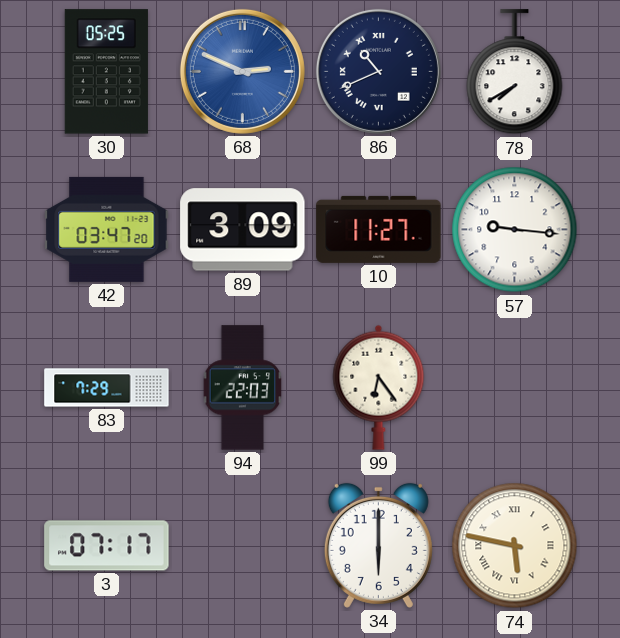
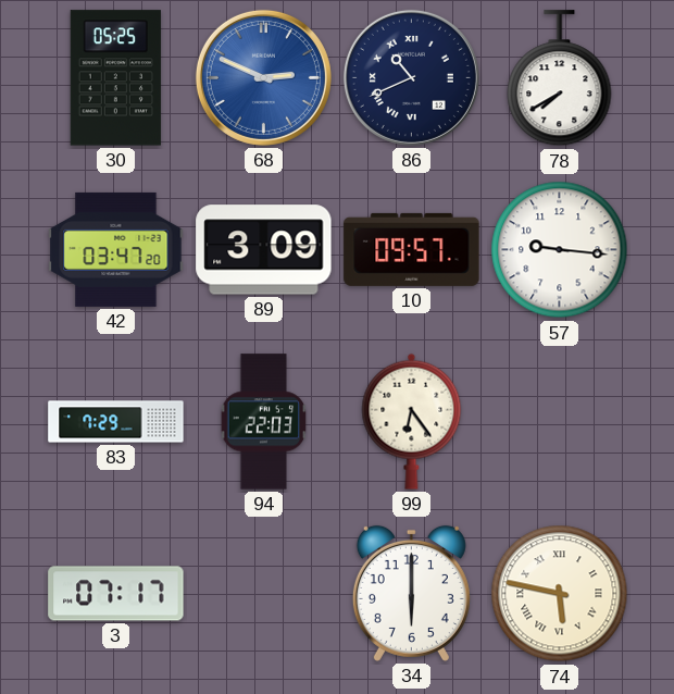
10: 11:27 -> 09:57
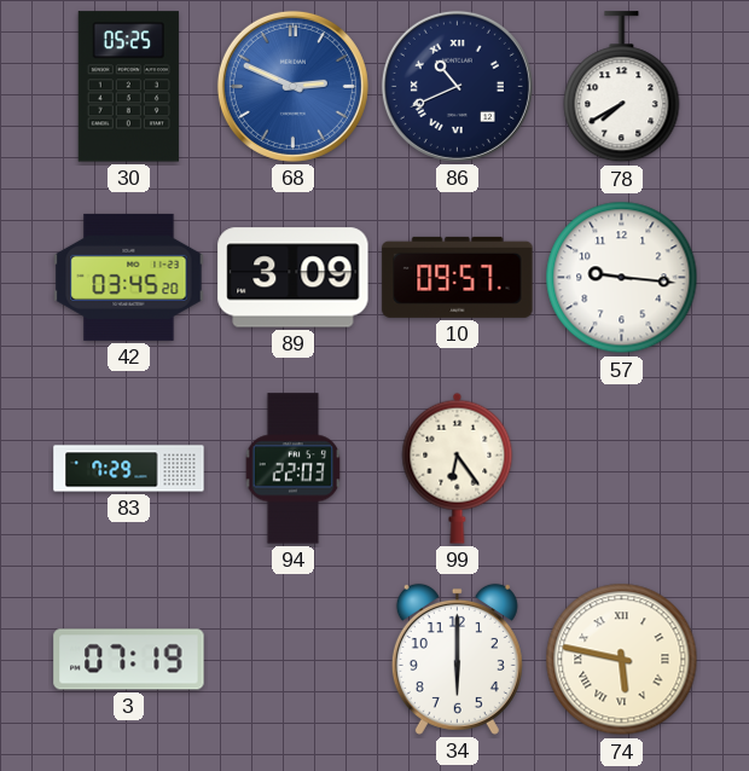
42: 03:47 -> 03:45
3: 07:17 -> 07:19
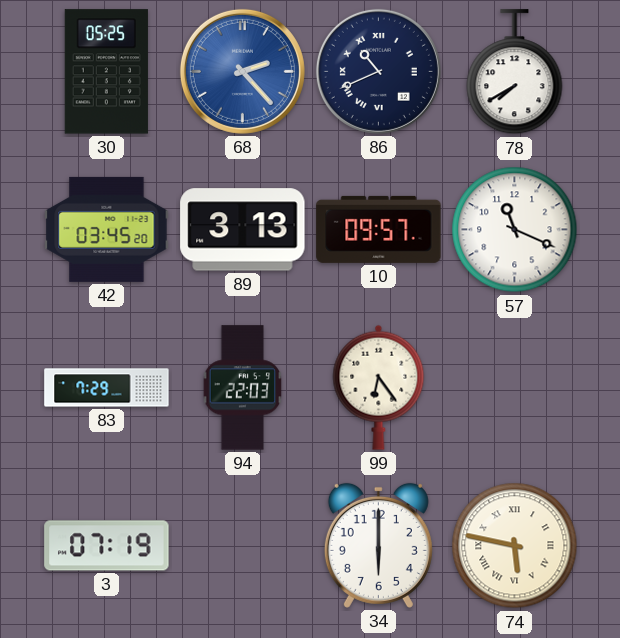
68: 2:49 -> 2:23
89: 3:09 -> 3:13
57: 9:16 -> 11:19
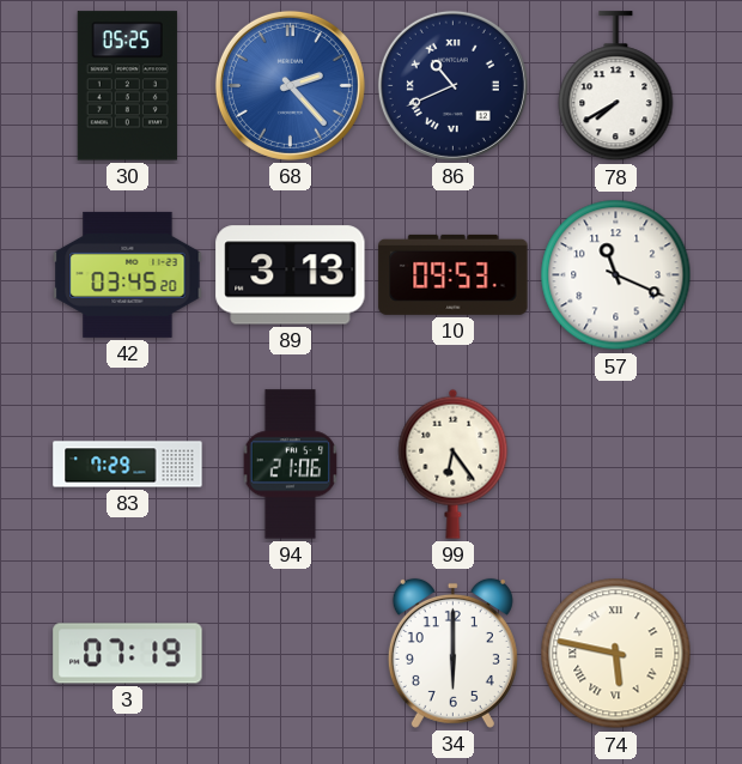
10: 09:57 -> 09:53
94: 22:03 -> 21:06
